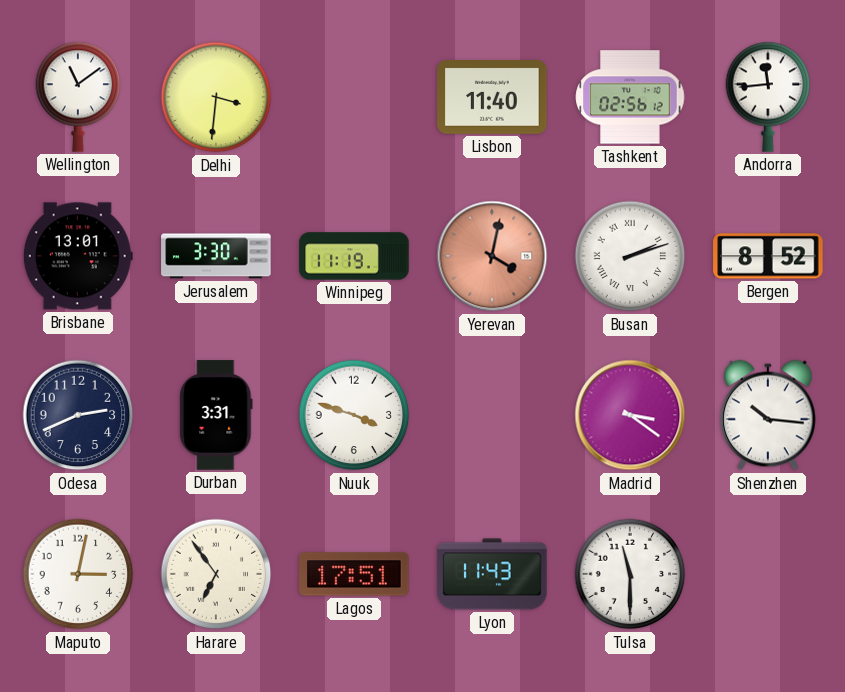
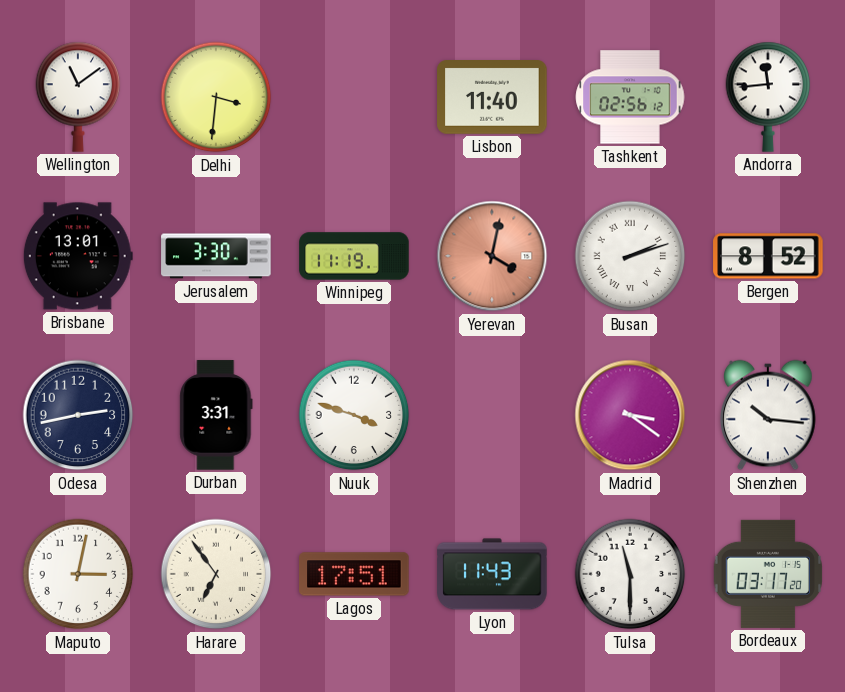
Odesa: 2:41 -> 2:43
Bordeaux: none -> 03:17
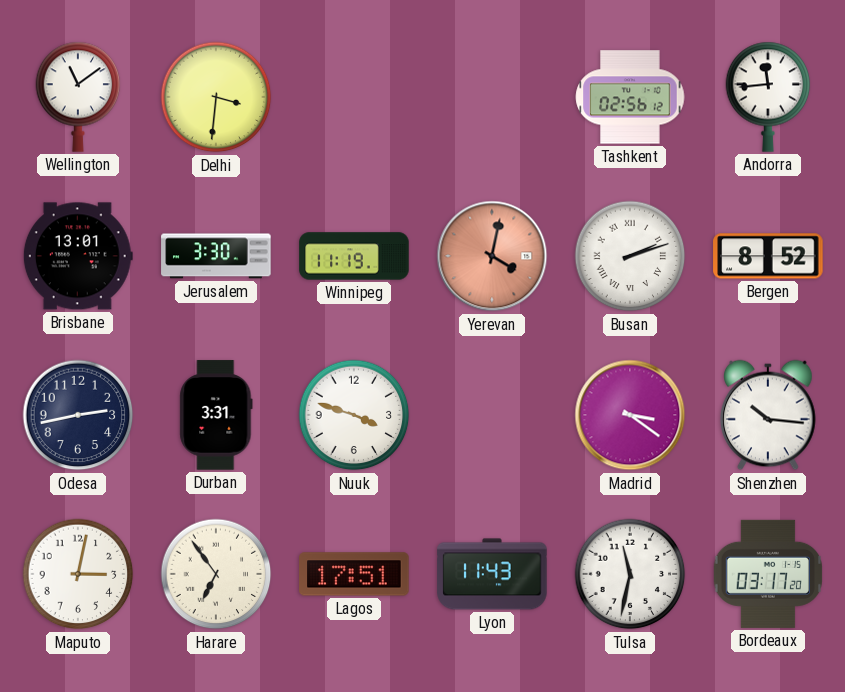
Lisbon: 11:40 -> none
Tulsa: 11:30 -> 11:32
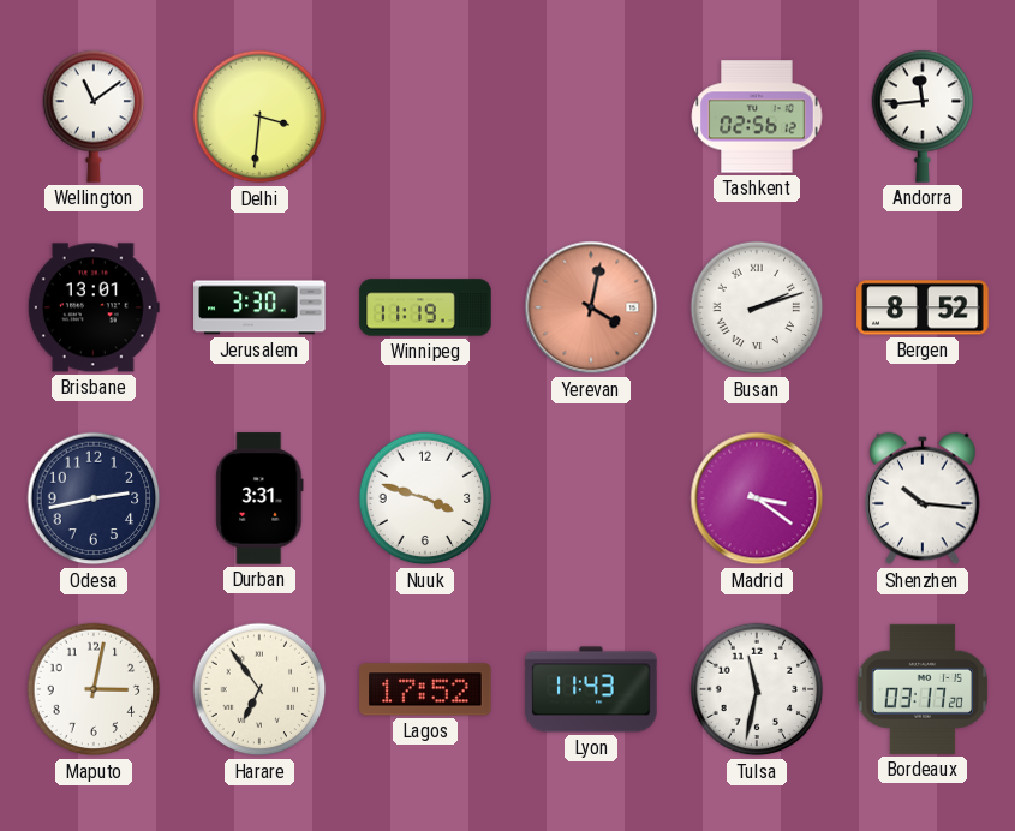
Lagos: 17:51 -> 17:52
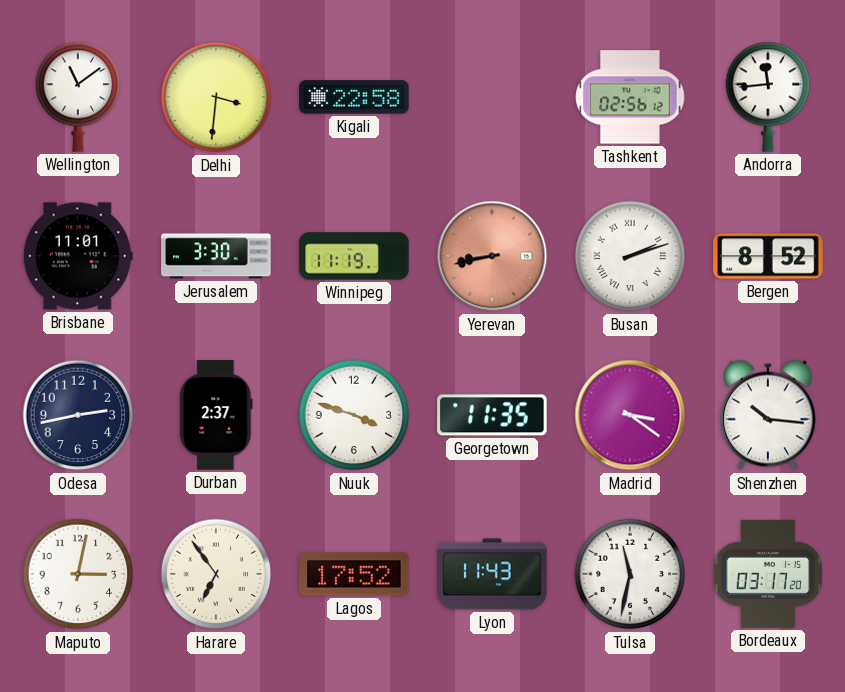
Kigali: none -> 22:58
Brisbane: 13:01 -> 11:01
Yerevan: 4:02 -> 8:43
Durban: 3:31 -> 2:37
Georgetown: none -> 11:35
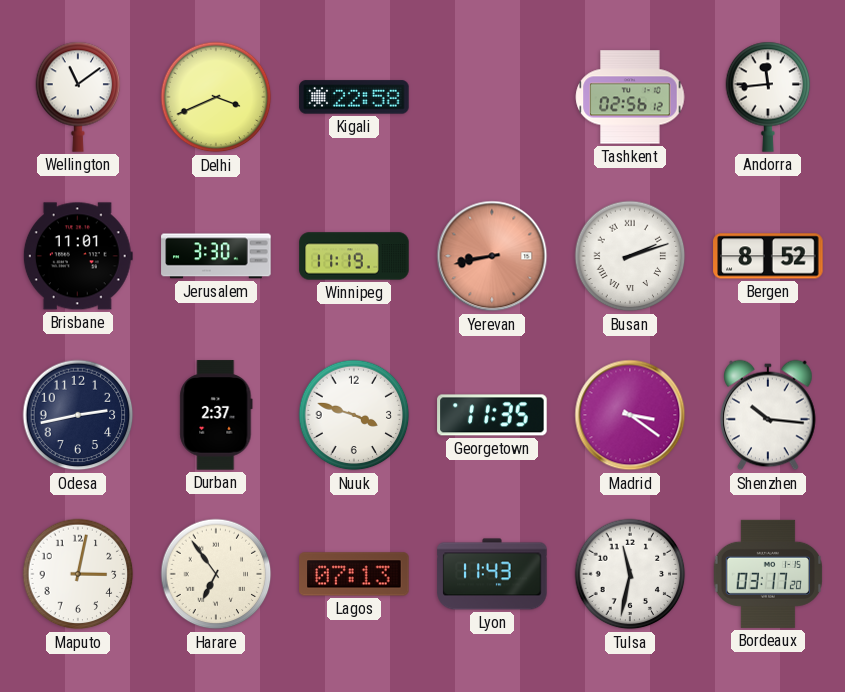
Delhi: 3:31 -> 3:41
Lagos: 17:52 -> 07:13
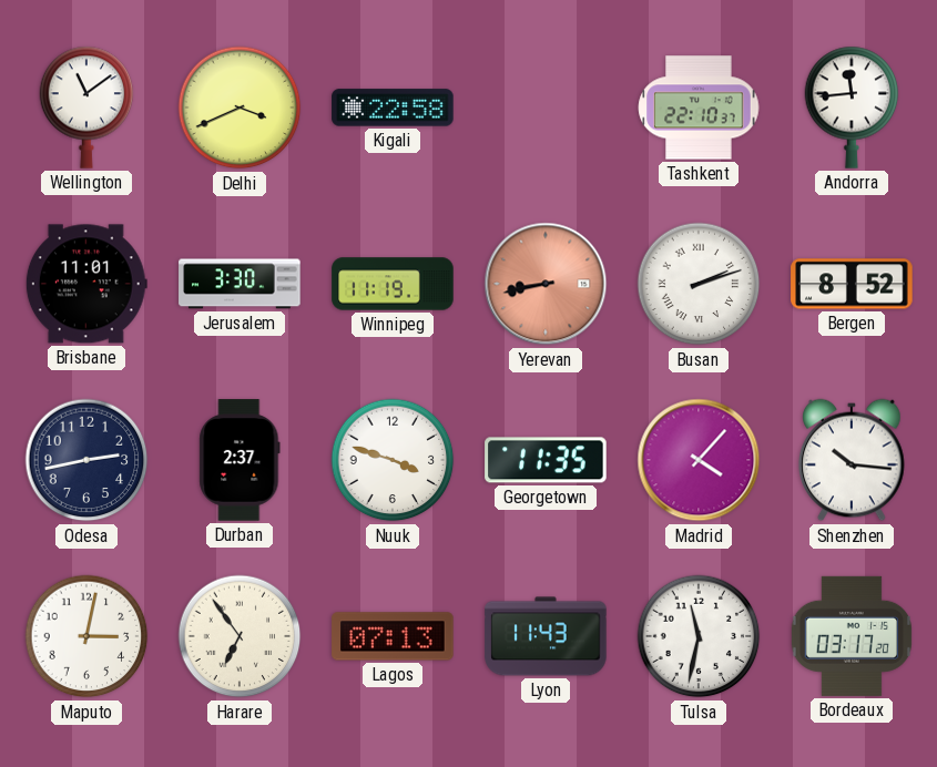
Tashkent: 02:56 -> 22:10
Madrid: 3:21 -> 4:07
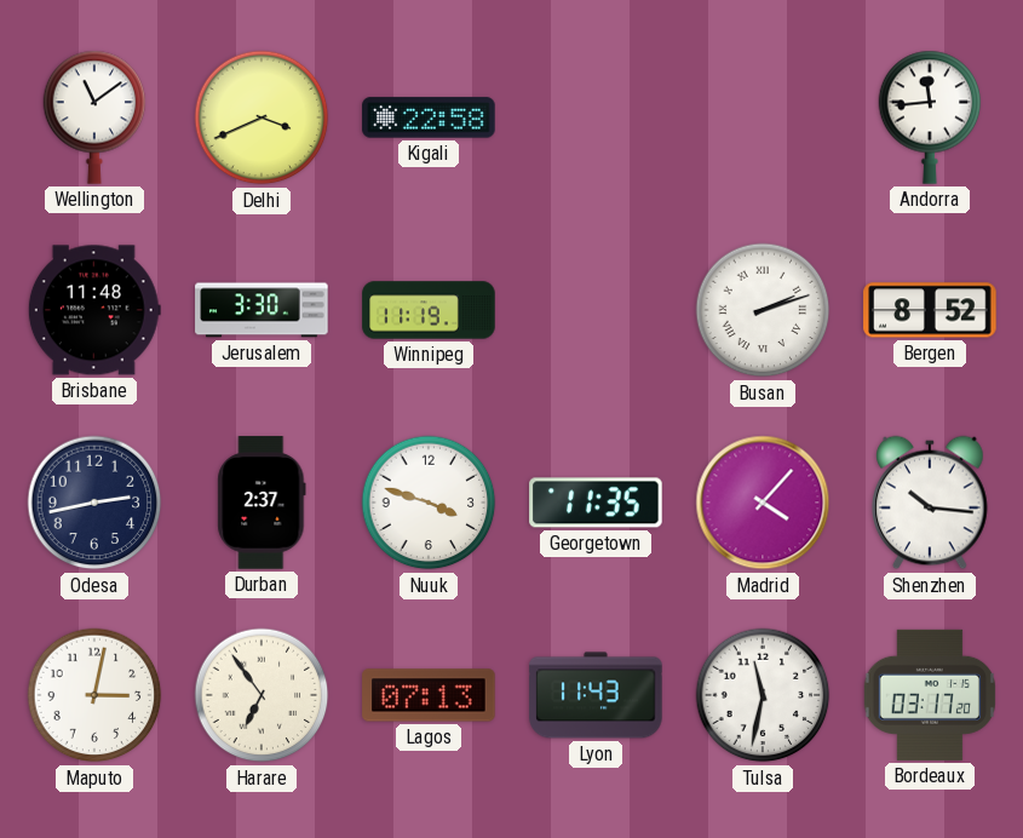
Tashkent: 22:10 -> none
Brisbane: 11:01 -> 11:48
Yerevan: 8:43 -> none
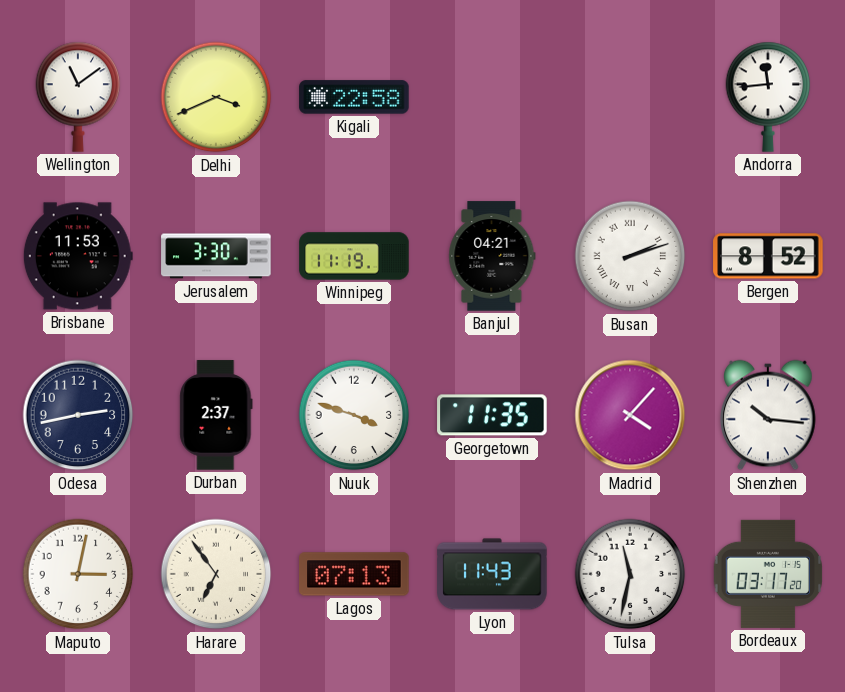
Brisbane: 11:48 -> 11:53
Banjul: none -> 04:21
